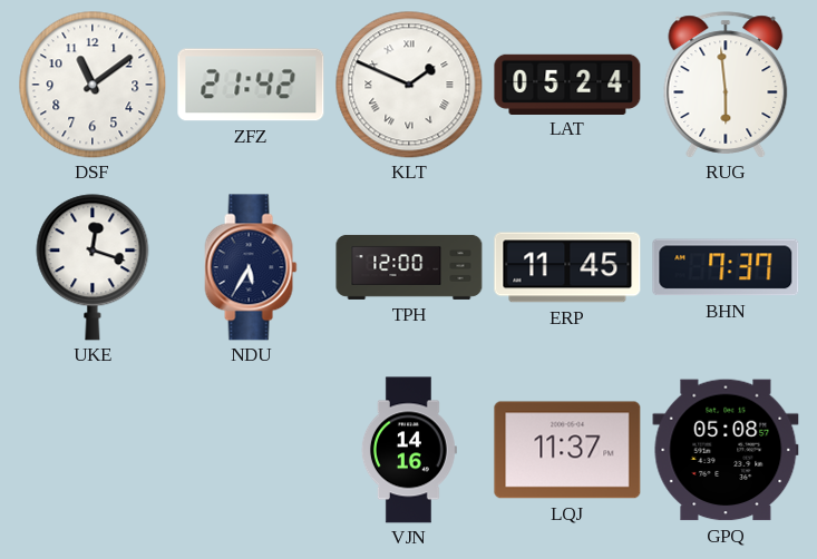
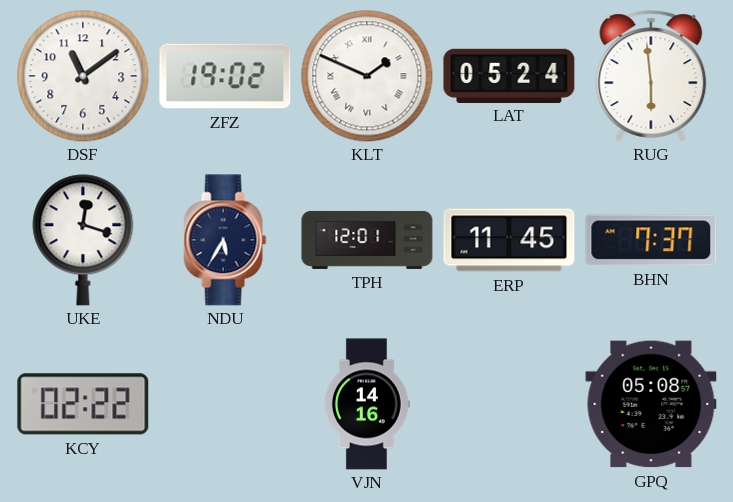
ZFZ: 21:42 -> 19:02
TPH: 12:00 -> 12:01
KCY: none -> 02:22
LQJ: 11:37 -> none
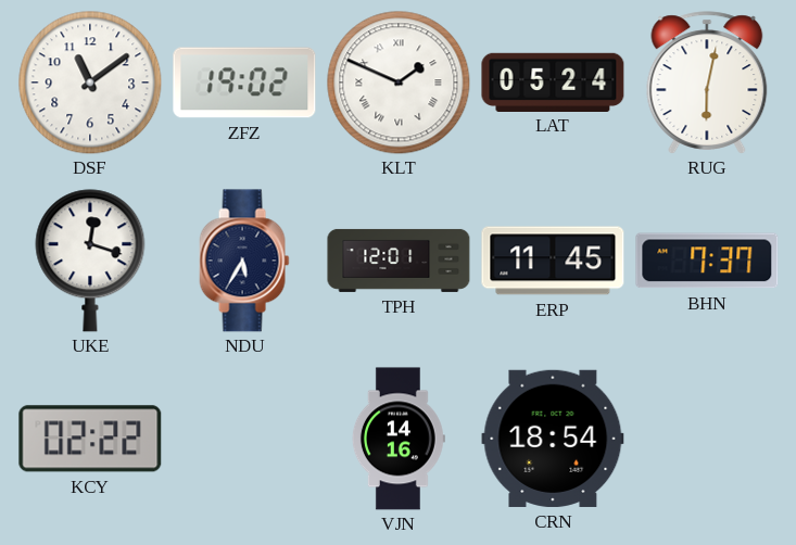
RUG: 5:59 -> 6:02
CRN: none -> 18:54
GPQ: 05:08 -> none
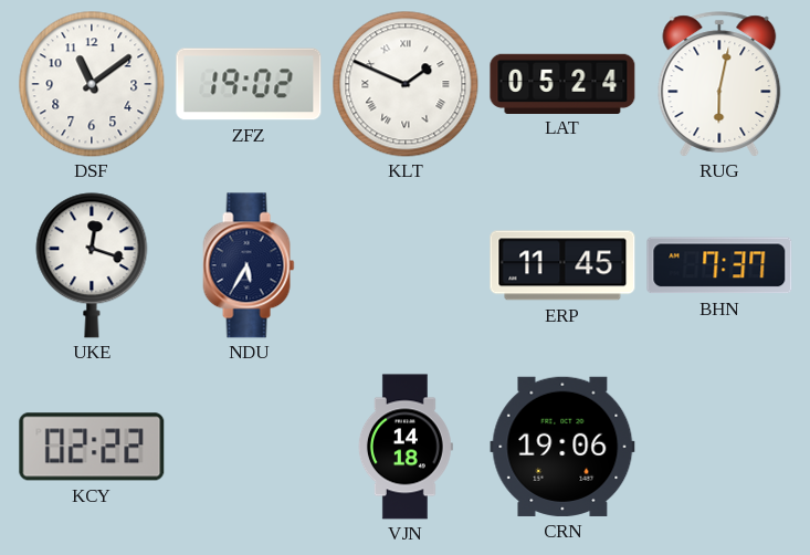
TPH: 12:01 -> none
VJN: 14:16 -> 14:18
CRN: 18:54 -> 19:06
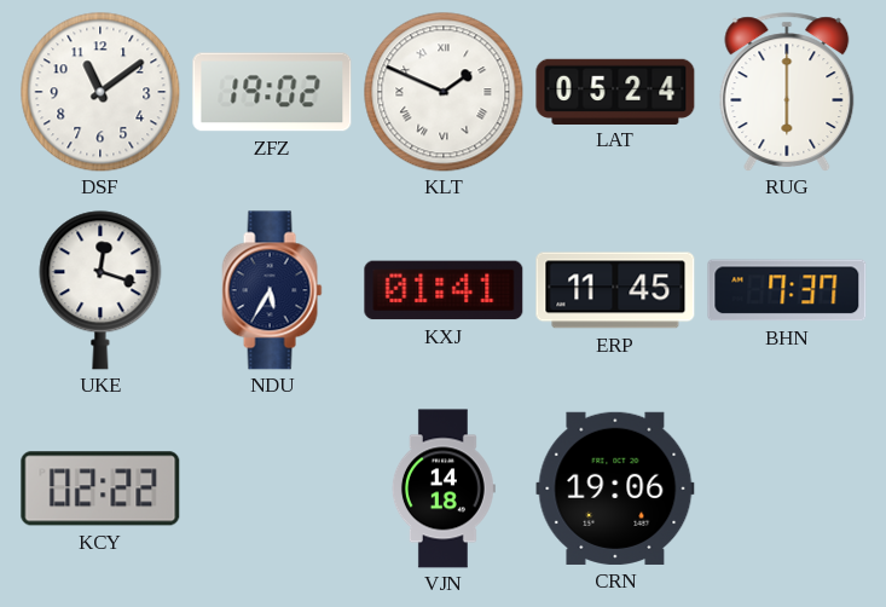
RUG: 6:02 -> 6:00
KXJ: none -> 01:41
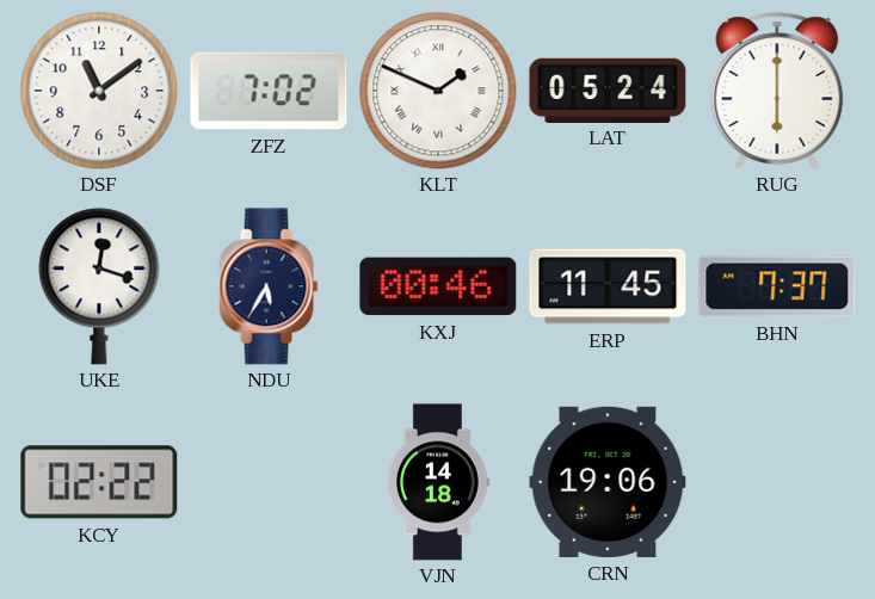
ZFZ: 19:02 -> 7:02
KXJ: 01:41 -> 00:46
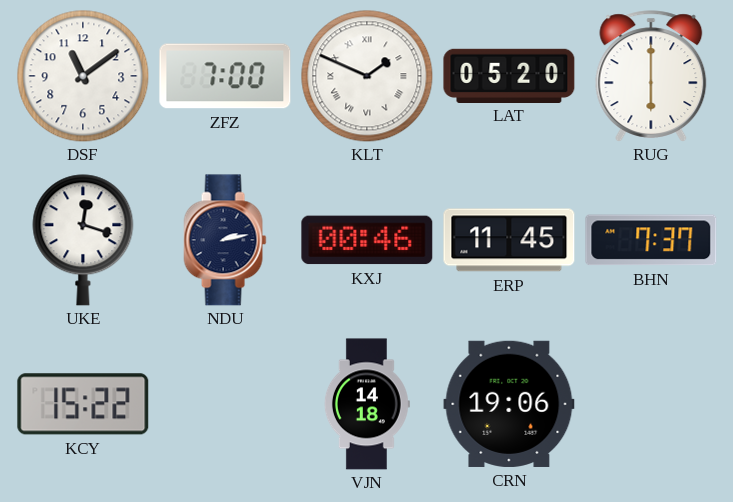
ZFZ: 7:02 -> 7:00
LAT: 05:24 -> 05:20
NDU: 5:35 -> 2:13
KCY: 02:22 -> 15:22
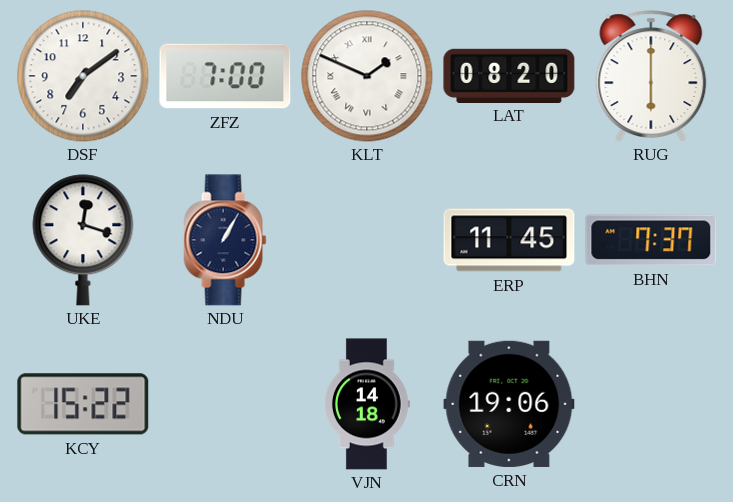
DSF: 11:09 -> 7:09
LAT: 05:20 -> 08:20
NDU: 2:13 -> 1:05
KXJ: 00:46 -> none
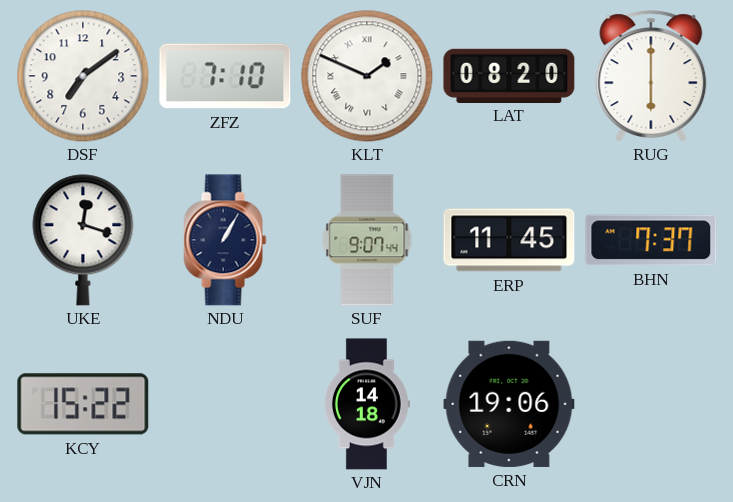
ZFZ: 7:00 -> 7:10
SUF: none -> 9:07
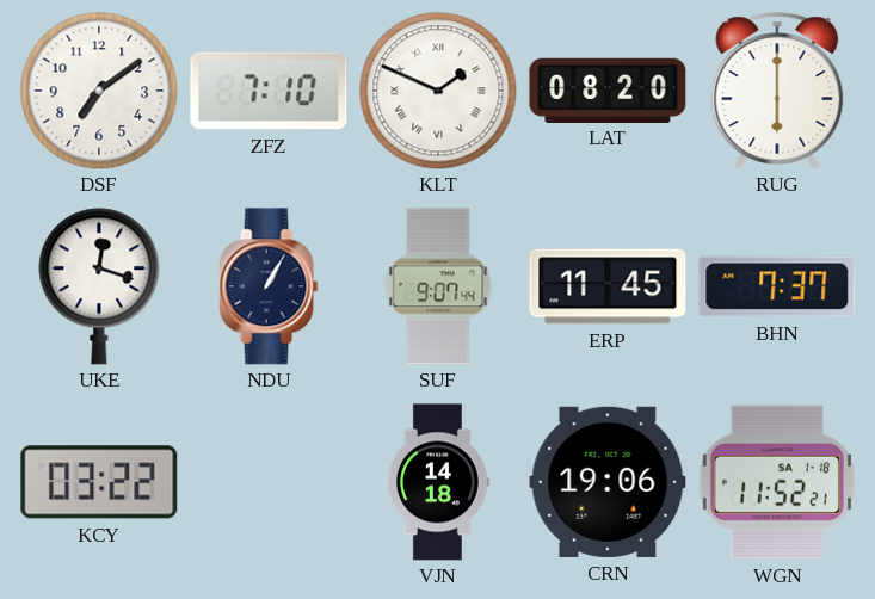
KCY: 15:22 -> 03:22
WGN: none -> 11:52
